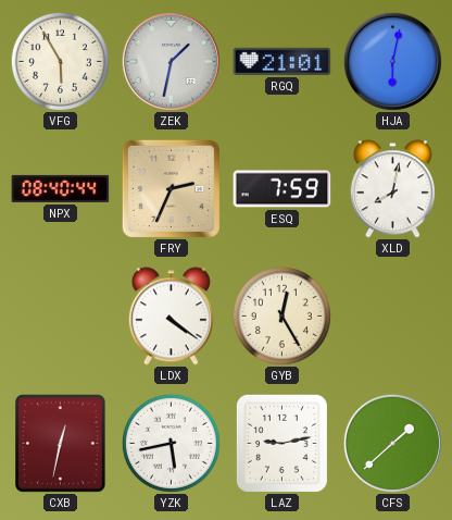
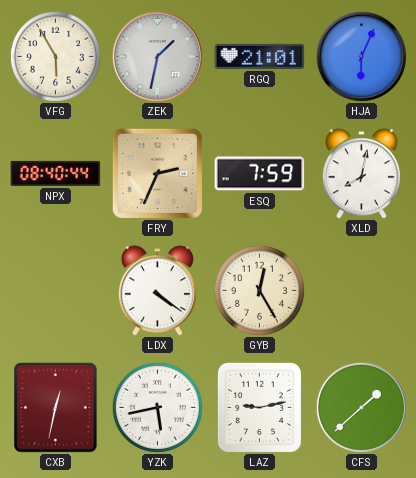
HJA: 6:02 -> 6:04
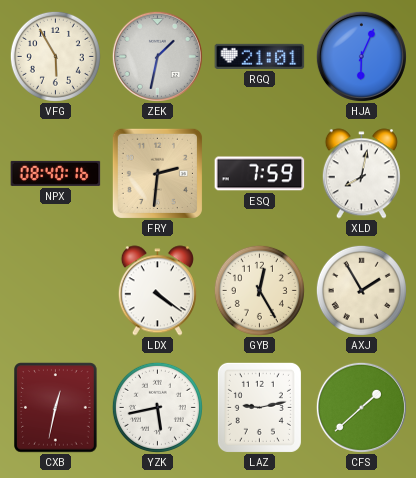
NPX: 08:40:44 -> 08:40:16
FRY: 2:34 -> 2:31
AXJ: none -> 1:55
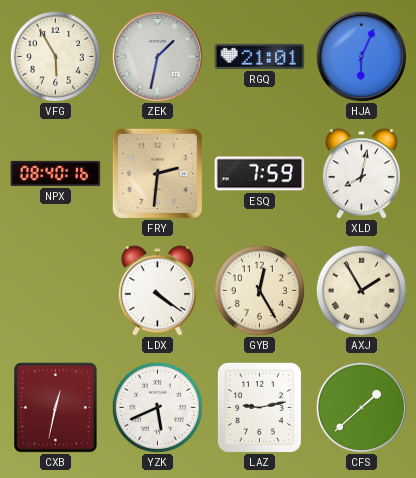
YZK: 5:43 -> 5:41
